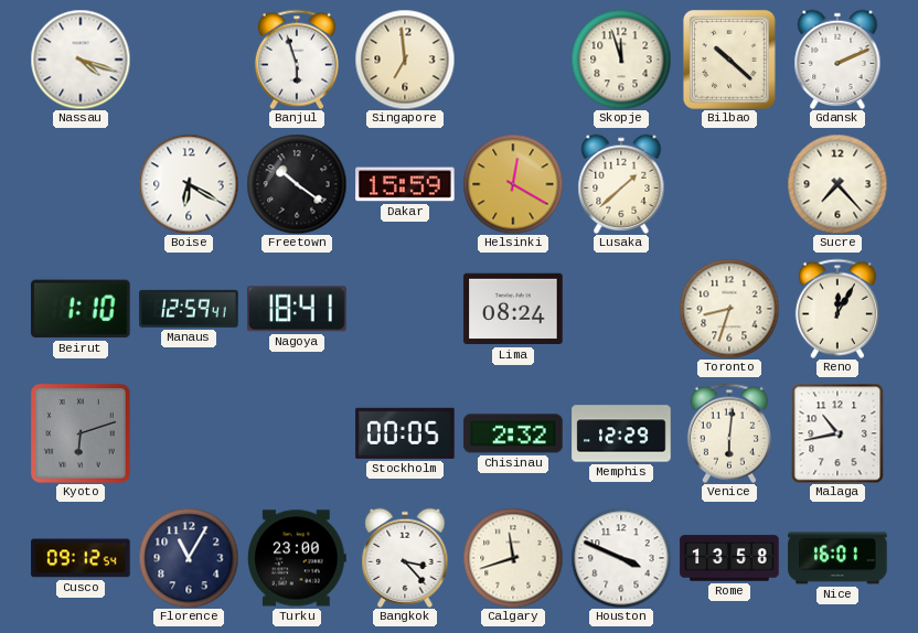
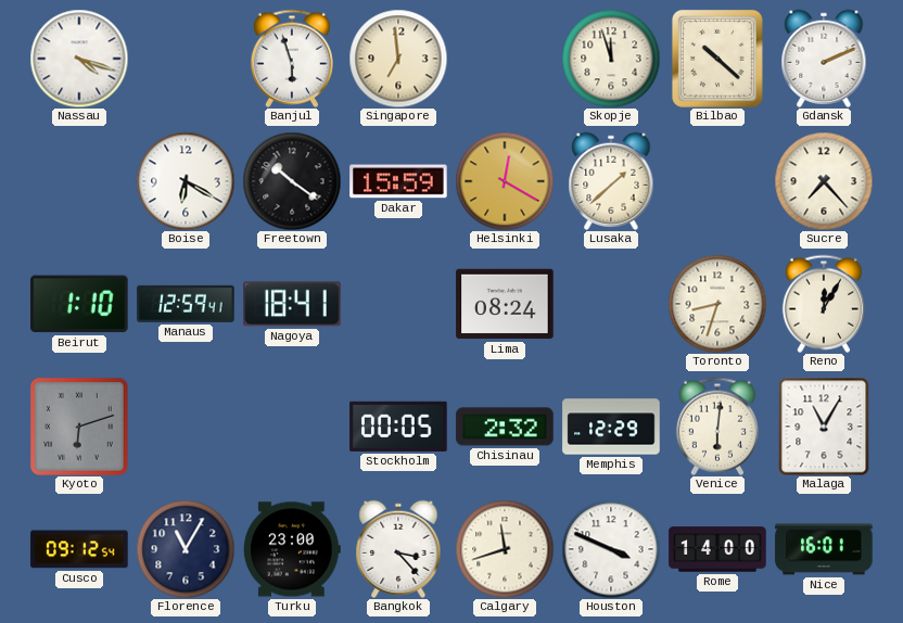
Malaga: 10:43 -> 11:05
Rome: 13:58 -> 14:00
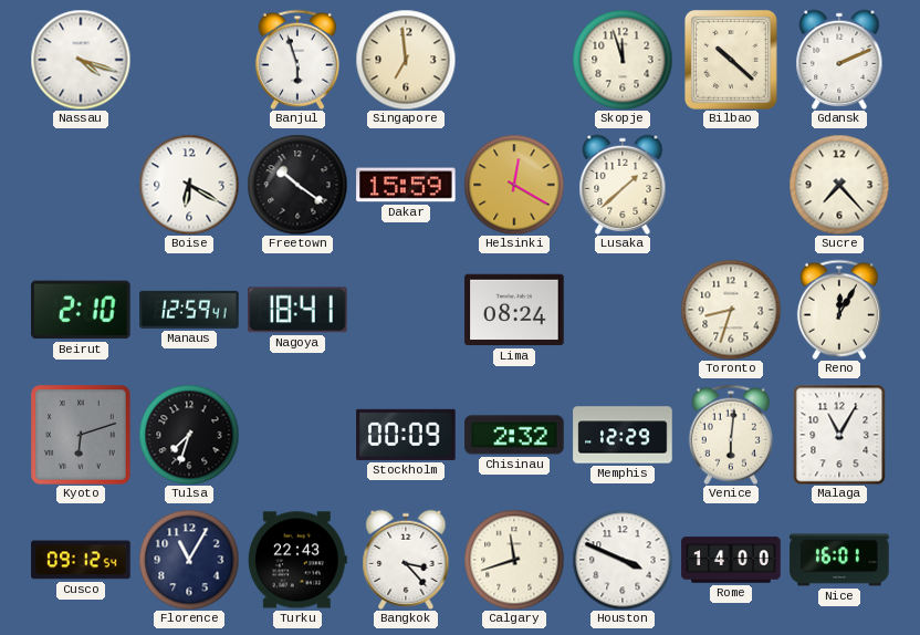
Beirut: 1:10 -> 2:10
Tulsa: none -> 7:33
Stockholm: 00:05 -> 00:09
Turku: 23:00 -> 22:43
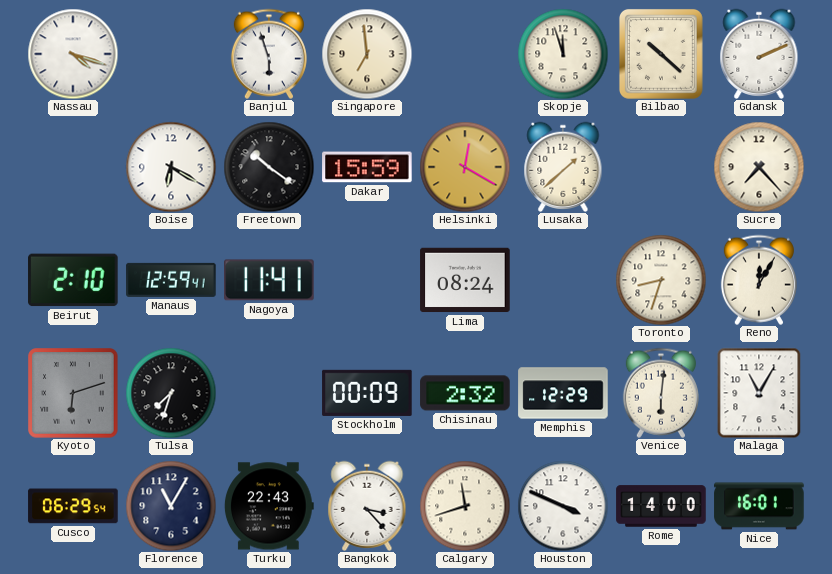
Nagoya: 18:41 -> 11:41
Cusco: 09:12 -> 06:29
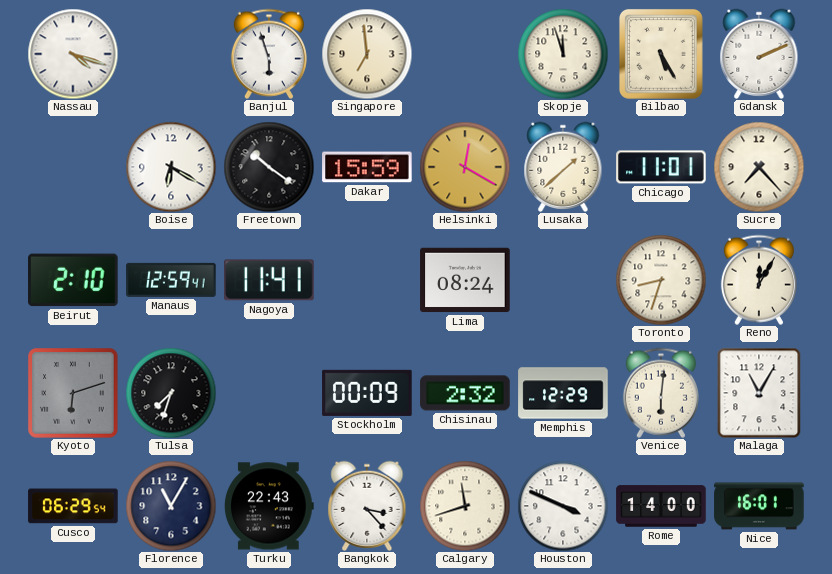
Bilbao: 10:22 -> 5:25
Chicago: none -> 11:01
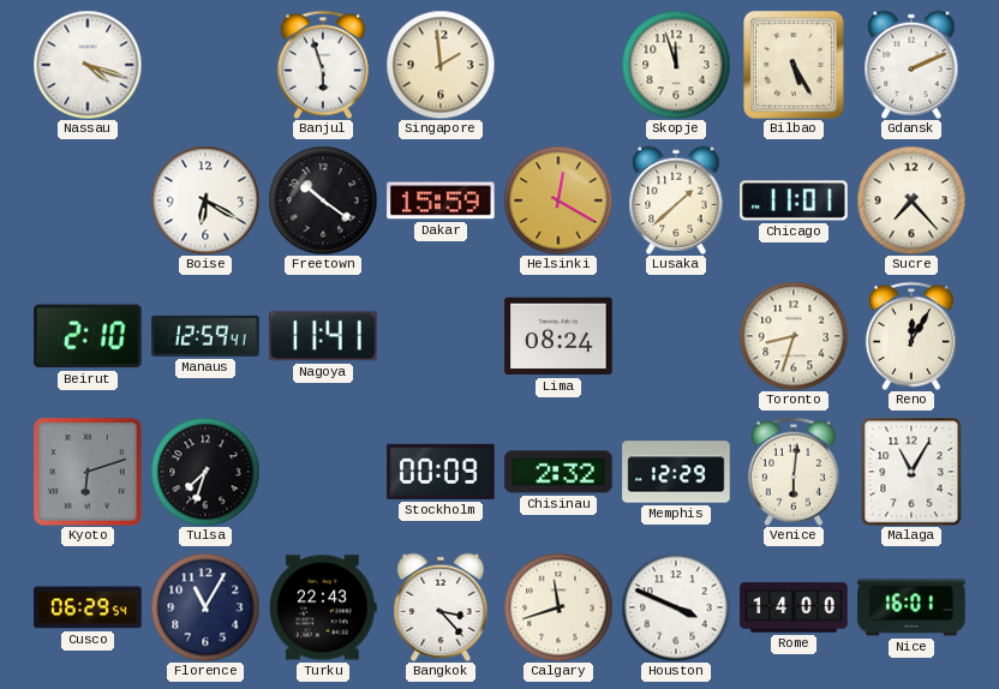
Singapore: 6:59 -> 1:59
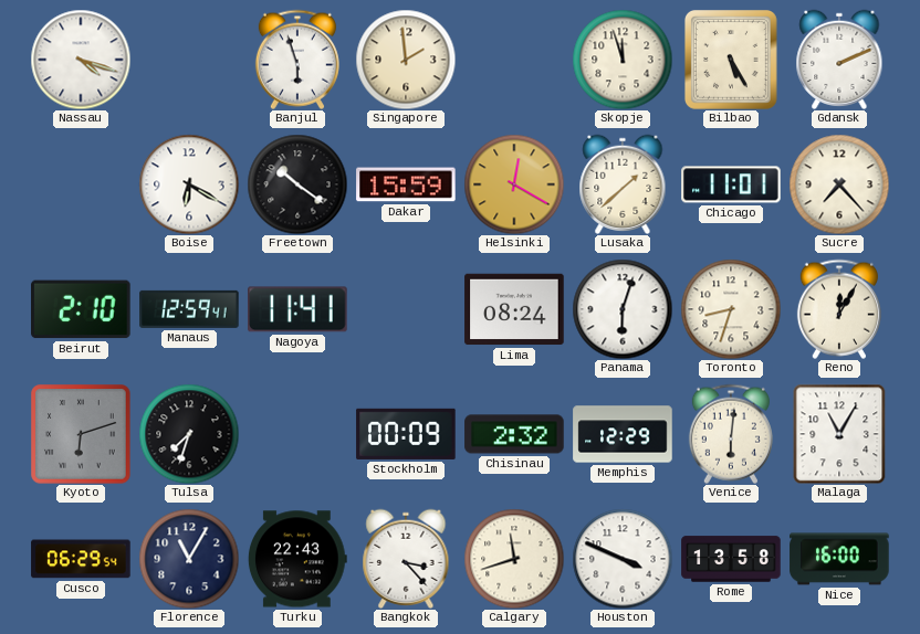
Panama: none -> 6:03
Rome: 14:00 -> 13:58
Nice: 16:01 -> 16:00
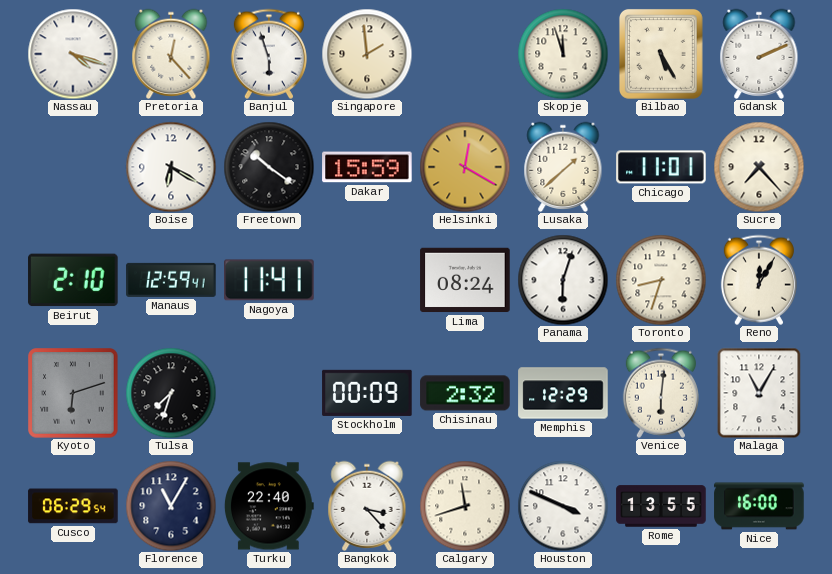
Pretoria: none -> 12:23
Turku: 22:43 -> 22:40
Rome: 13:58 -> 13:55
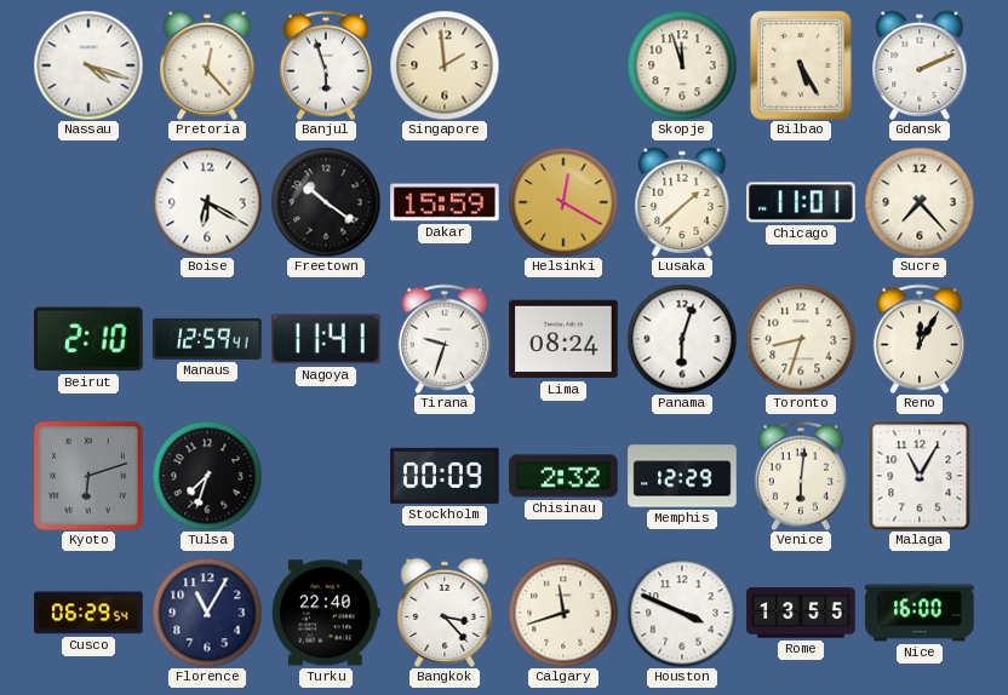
Tirana: none -> 9:33
